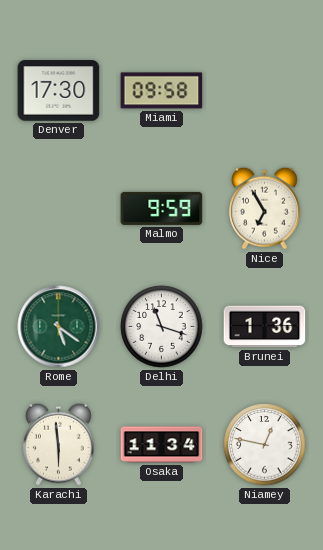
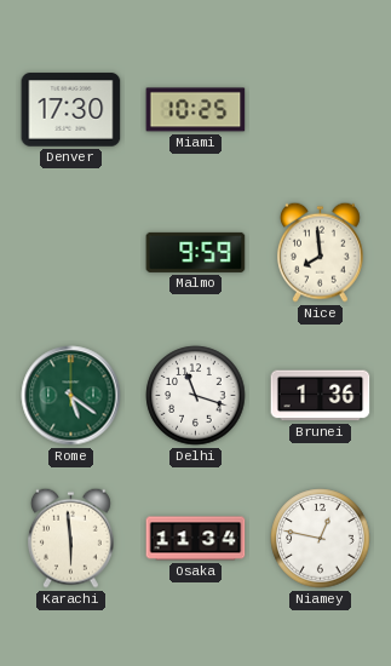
Miami: 09:58 -> 10:25
Nice: 6:55 -> 7:59
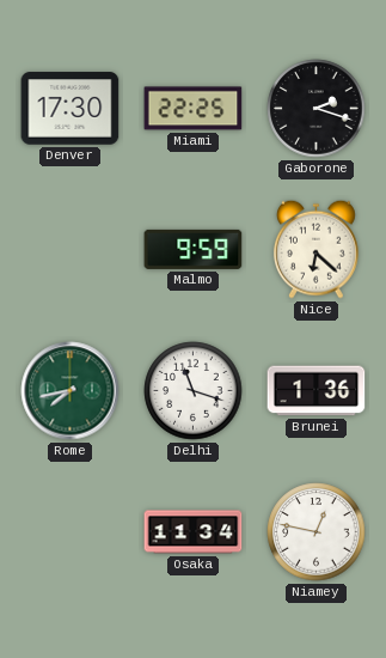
Miami: 10:25 -> 22:25
Gaborone: none -> 2:18
Nice: 7:59 -> 6:22
Rome: 5:21 -> 7:43
Karachi: 5:59 -> none
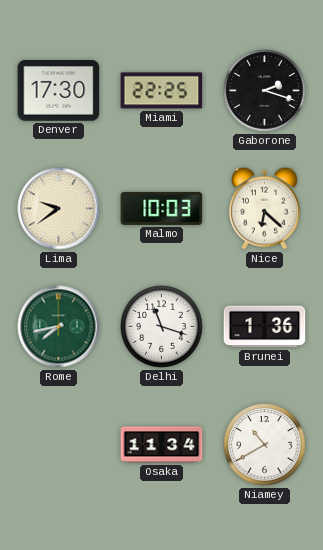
Lima: none -> 9:39
Malmo: 9:59 -> 10:03
Niamey: 12:47 -> 10:40
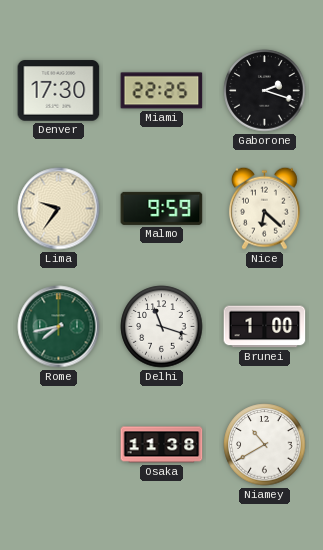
Lima: 9:39 -> 9:36
Malmo: 10:03 -> 9:59
Brunei: 1:36 -> 1:00
Osaka: 11:34 -> 11:38
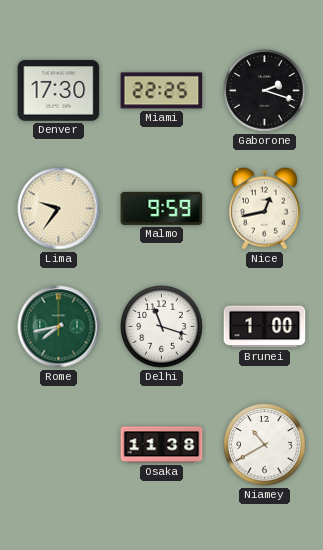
Nice: 6:22 -> 12:43
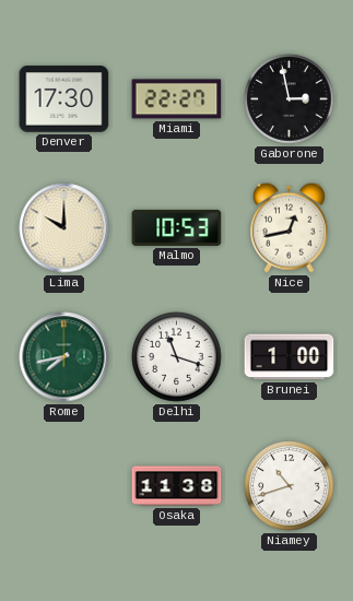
Miami: 22:25 -> 22:27
Gaborone: 2:18 -> 2:58
Lima: 9:36 -> 10:00
Malmo: 9:59 -> 10:53
Niamey: 10:40 -> 10:42
